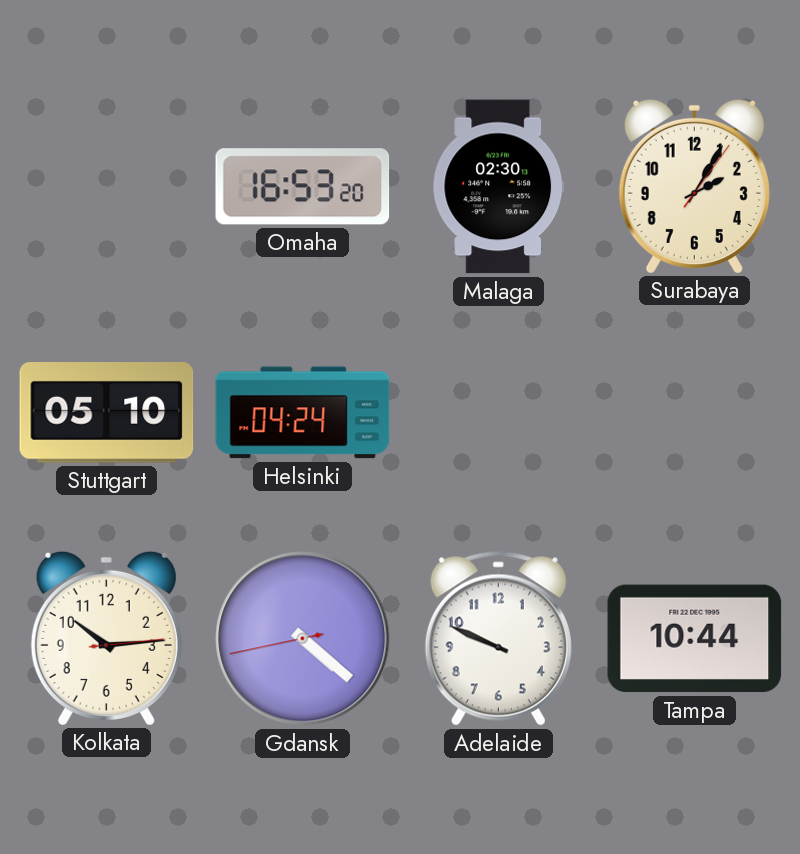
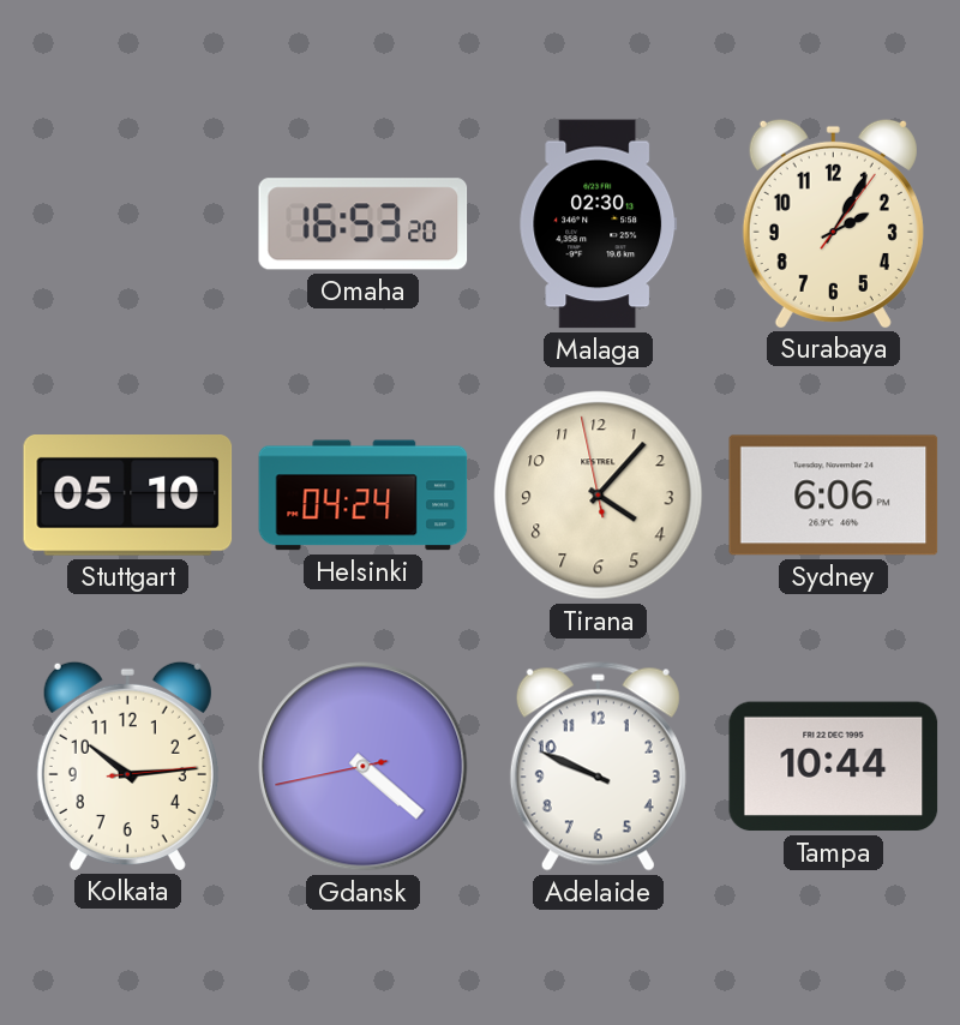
Tirana: none -> 4:06
Sydney: none -> 6:06
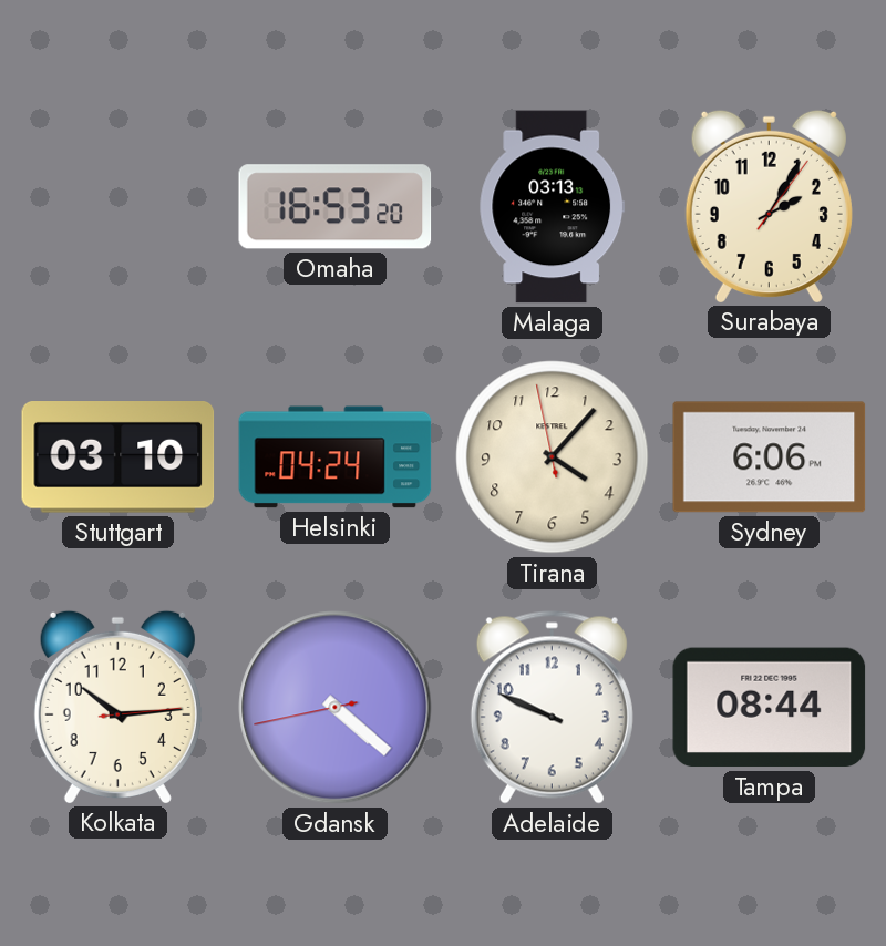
Malaga: 02:30 -> 03:13
Stuttgart: 05:10 -> 03:10
Tampa: 10:44 -> 08:44
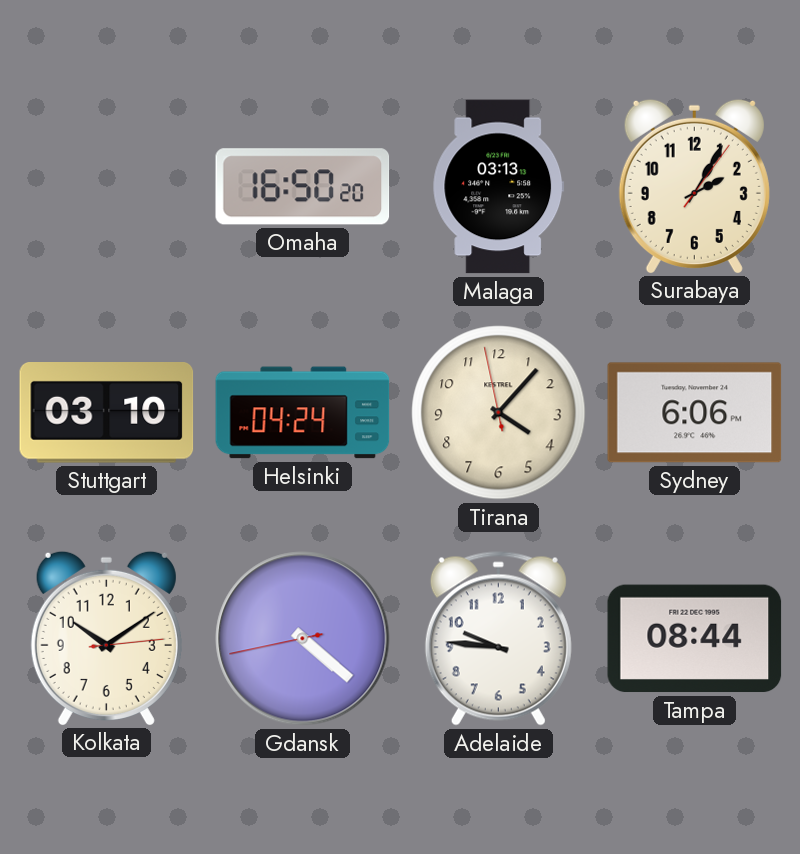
Omaha: 16:53 -> 16:50
Kolkata: 10:14 -> 10:09
Adelaide: 9:49 -> 9:46
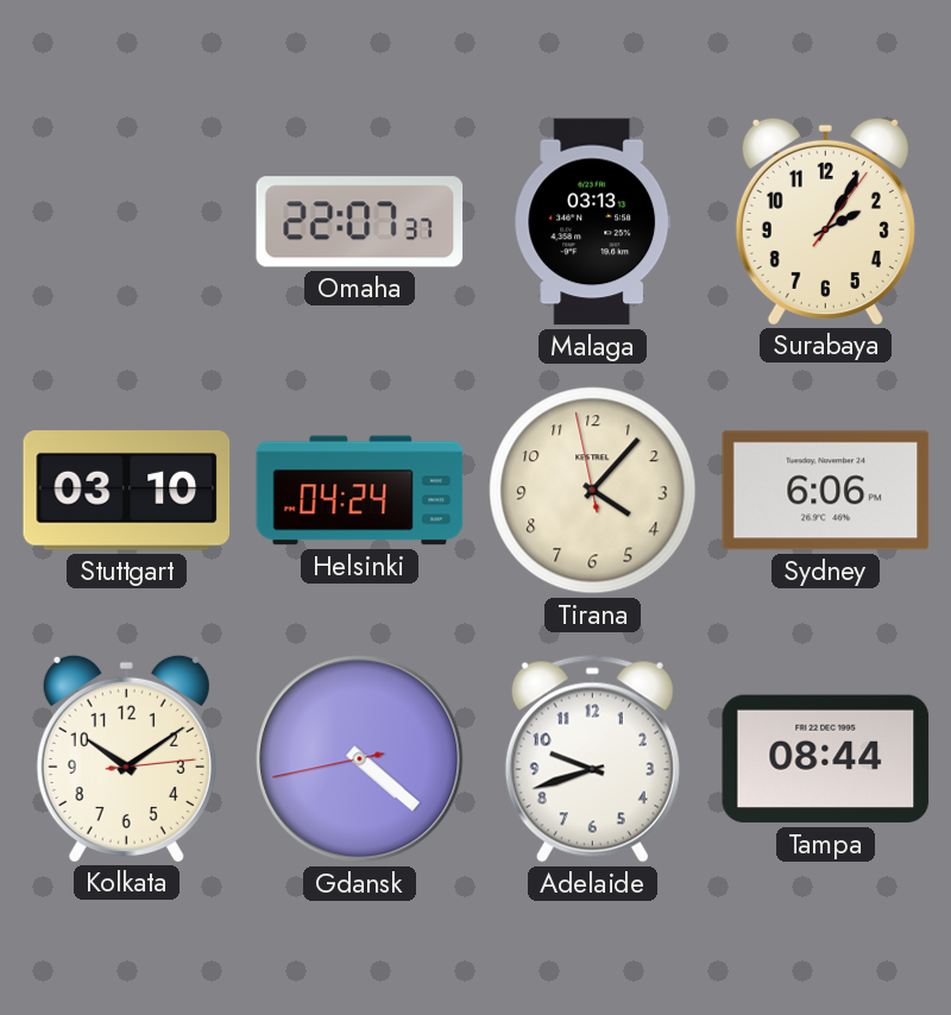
Omaha: 16:50 -> 22:07
Adelaide: 9:46 -> 9:42
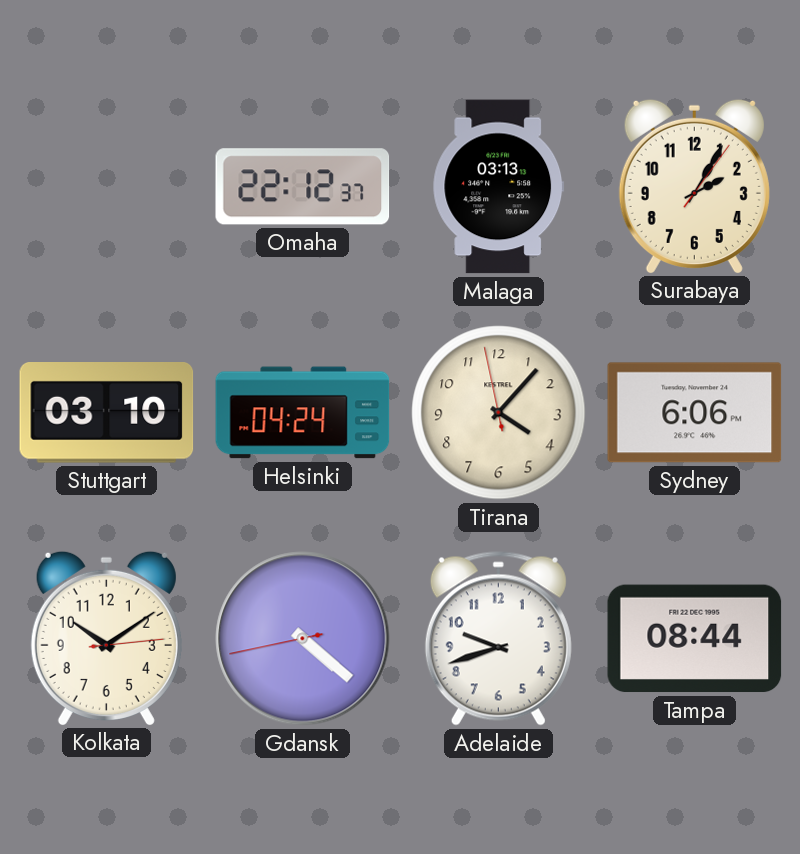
Omaha: 22:07 -> 22:12
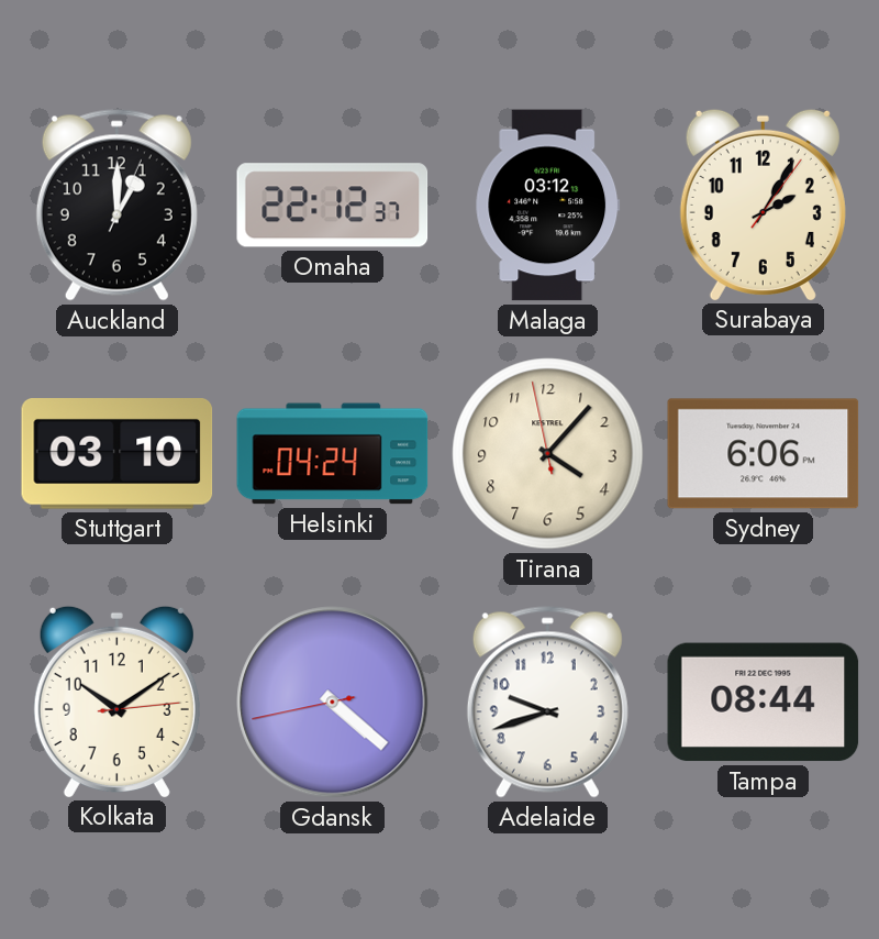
Auckland: none -> 1:00
Malaga: 03:13 -> 03:12
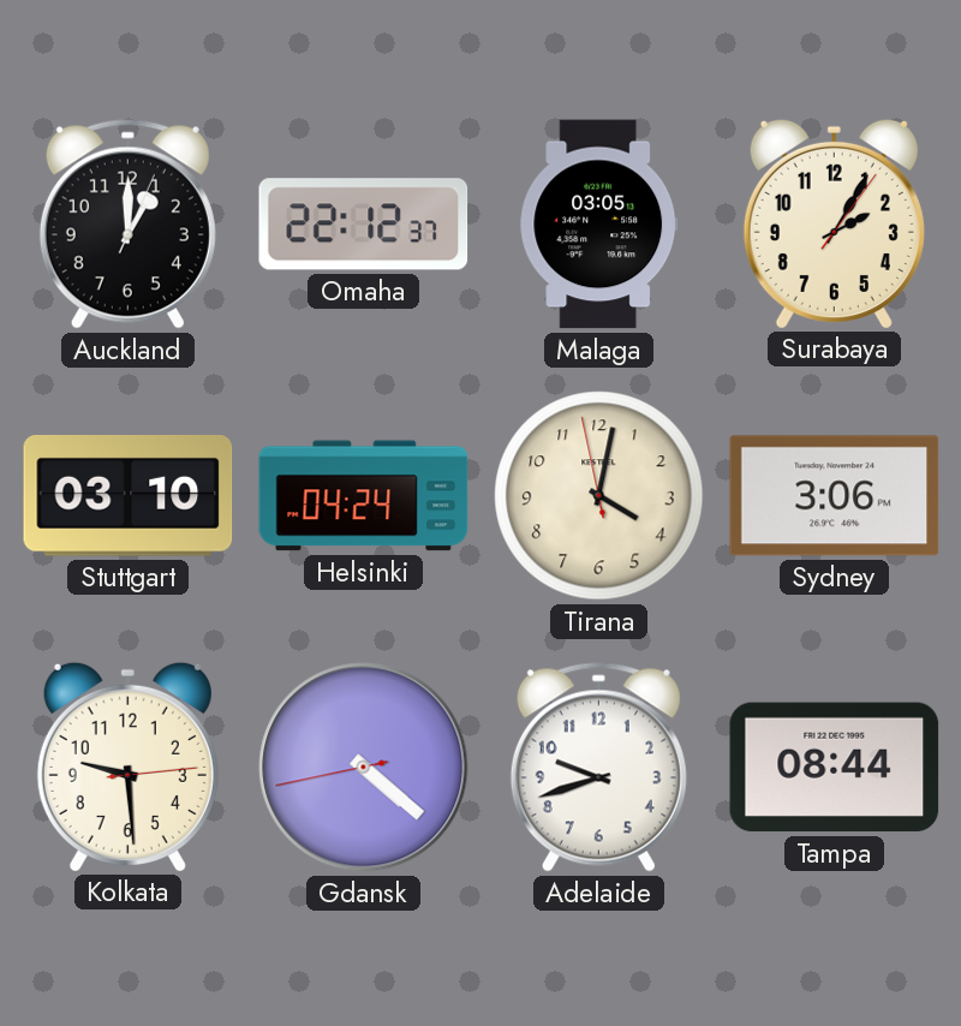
Malaga: 03:12 -> 03:05
Tirana: 4:06 -> 4:01
Sydney: 6:06 -> 3:06
Kolkata: 10:09 -> 9:29
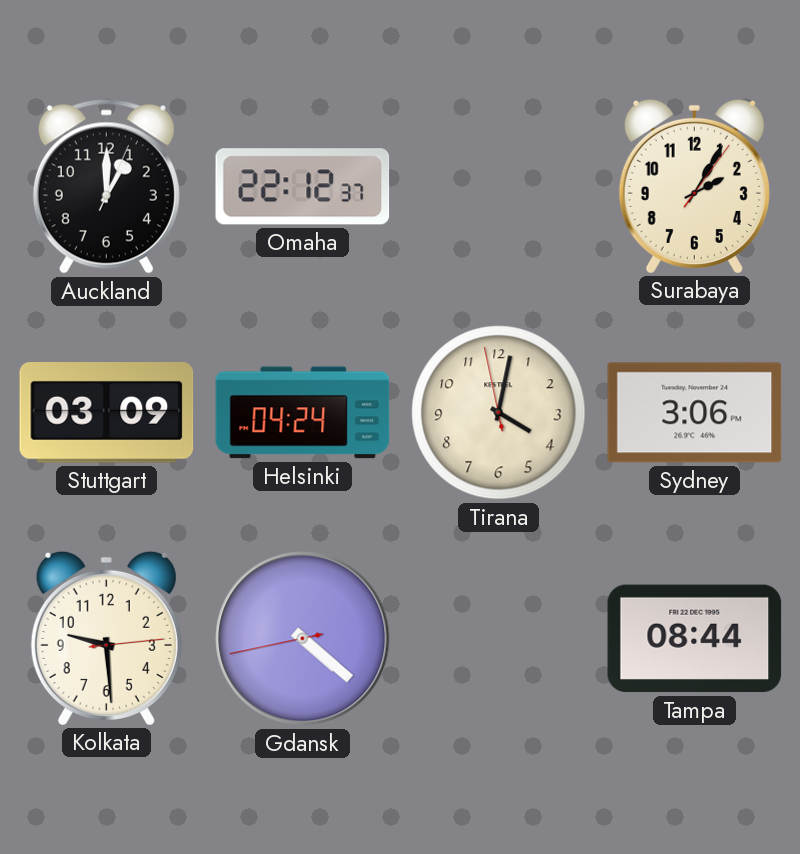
Malaga: 03:05 -> none
Stuttgart: 03:10 -> 03:09
Adelaide: 9:42 -> none
